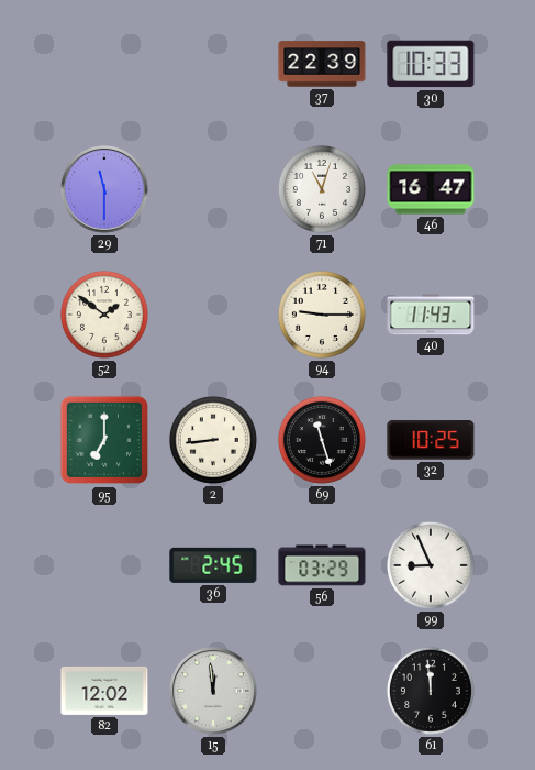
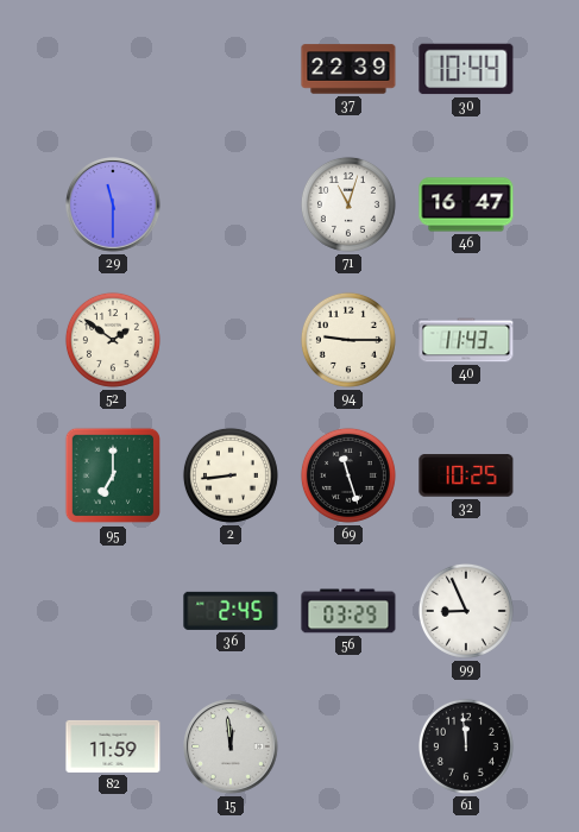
30: 10:33 -> 10:44
82: 12:02 -> 11:59
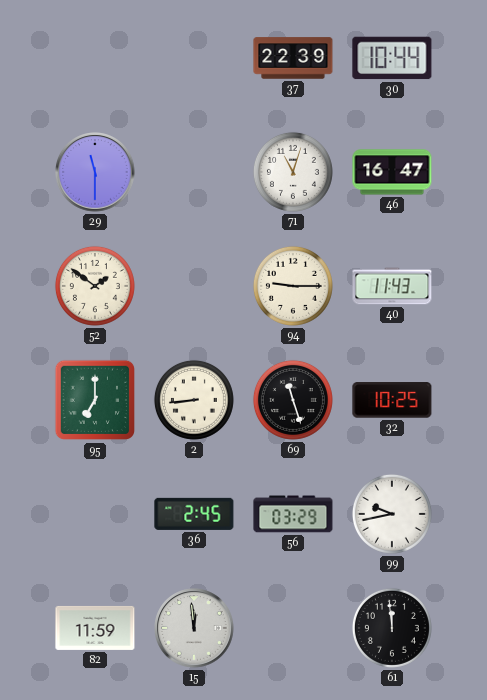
99: 8:56 -> 9:43
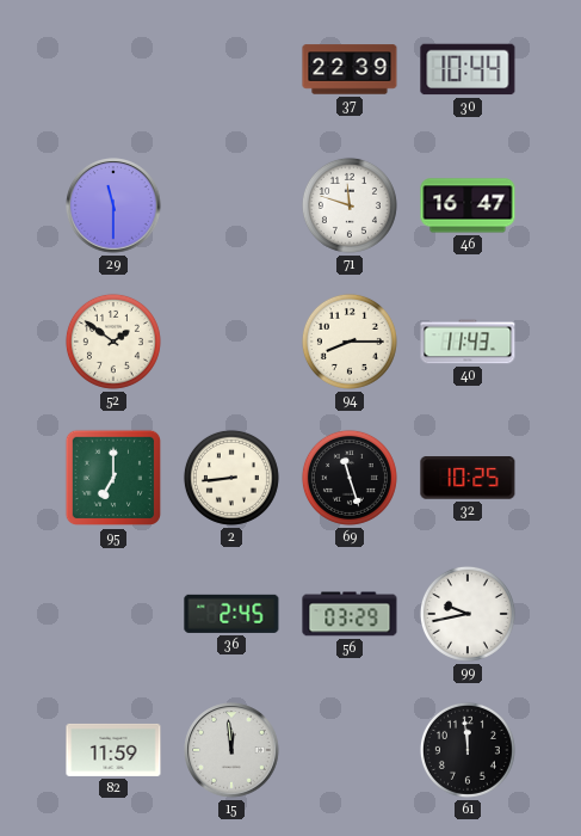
71: 11:03 -> 11:48
94: 9:15 -> 8:15
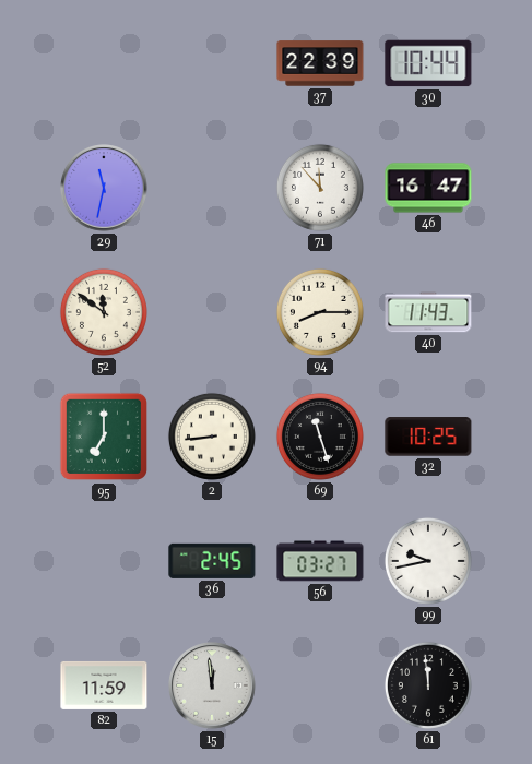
29: 11:30 -> 11:32
71: 11:48 -> 11:53
52: 1:51 -> 11:51
56: 03:29 -> 03:27
